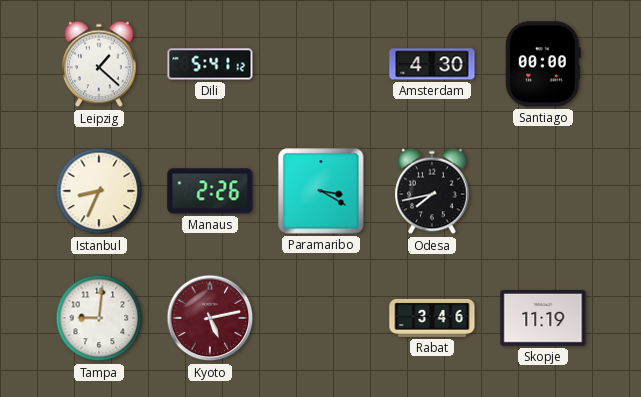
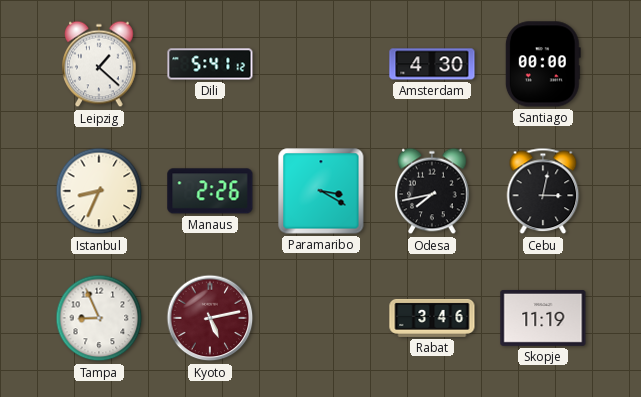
Cebu: none -> 3:02
Tampa: 9:01 -> 8:56
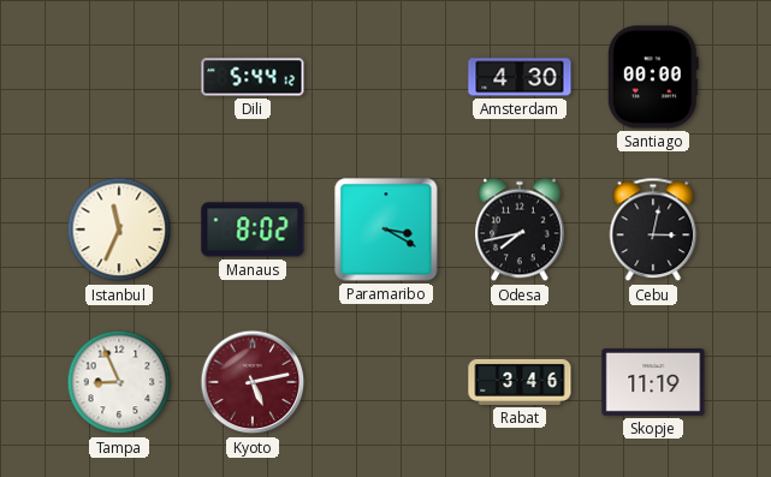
Leipzig: 1:22 -> none
Dili: 5:41 -> 5:44
Istanbul: 8:34 -> 11:34
Manaus: 2:26 -> 8:02
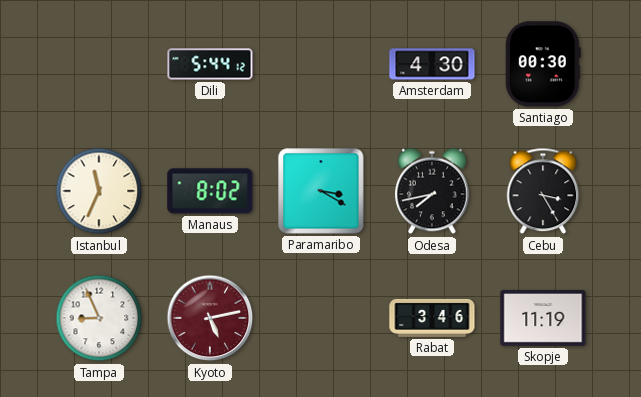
Santiago: 00:00 -> 00:30
Cebu: 3:02 -> 3:25
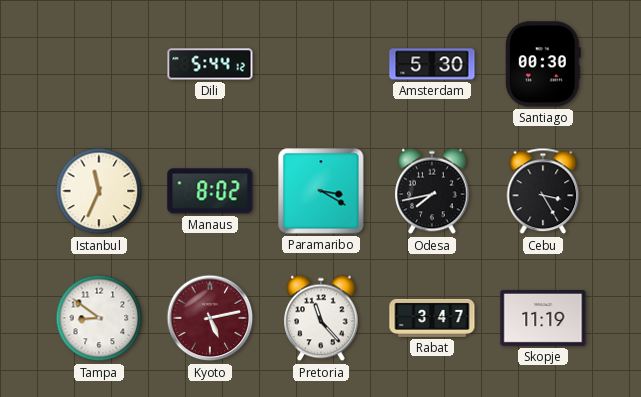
Amsterdam: 4:30 -> 5:30
Tampa: 8:56 -> 8:51
Pretoria: none -> 11:23
Rabat: 3:46 -> 3:47
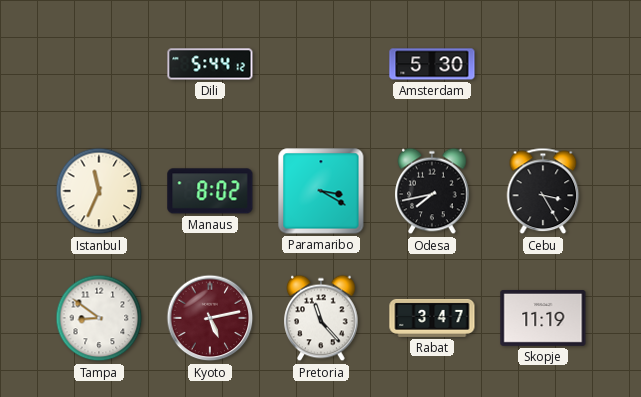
Santiago: 00:30 -> none
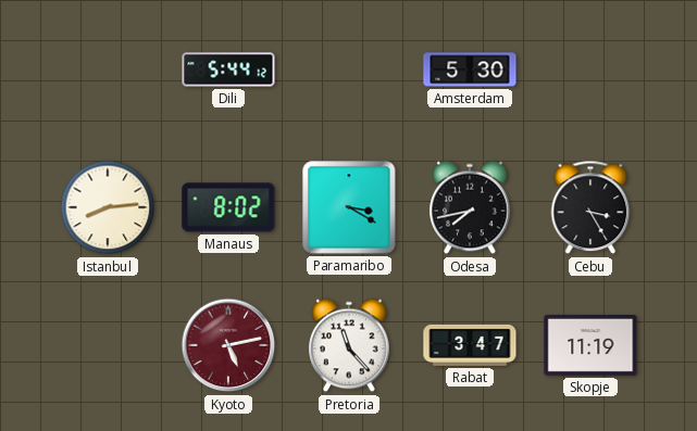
Istanbul: 11:34 -> 8:14
Tampa: 8:51 -> none
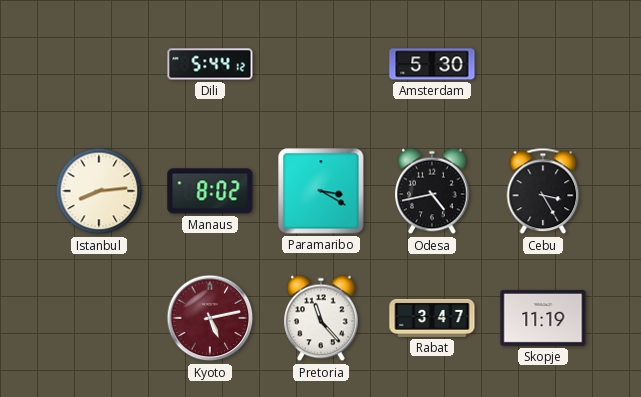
Odesa: 7:43 -> 4:43
